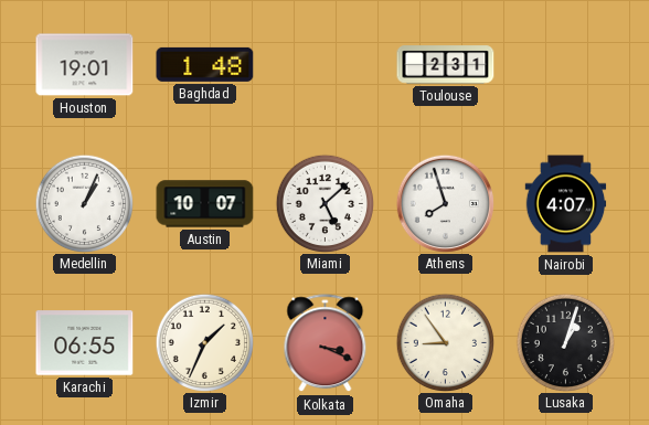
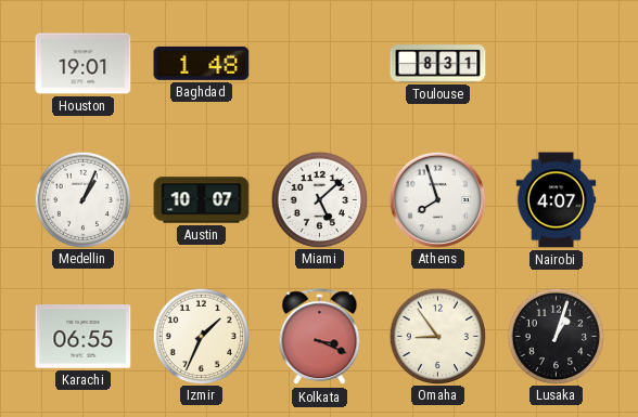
Toulouse: 2:31 -> 8:31
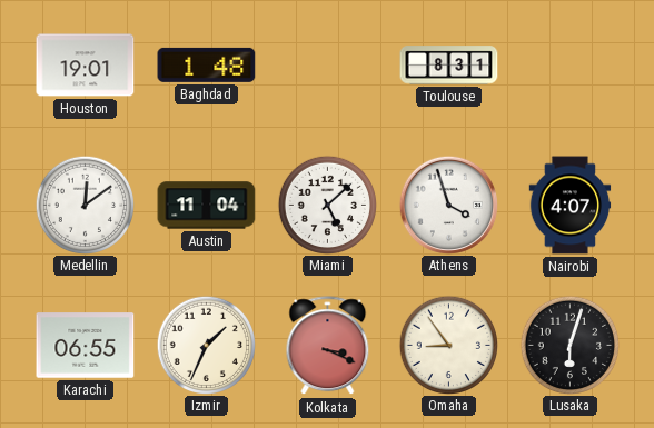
Medellin: 1:04 -> 12:09
Austin: 10:07 -> 11:04
Athens: 7:57 -> 3:57
Lusaka: 1:03 -> 6:03
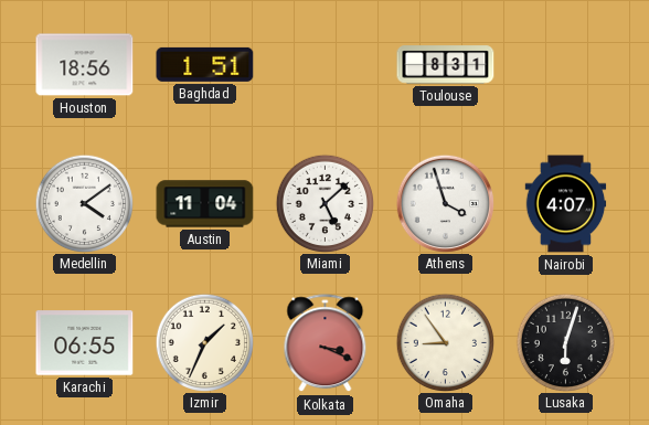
Houston: 19:01 -> 18:56
Baghdad: 1:48 -> 1:51
Medellin: 12:09 -> 4:09
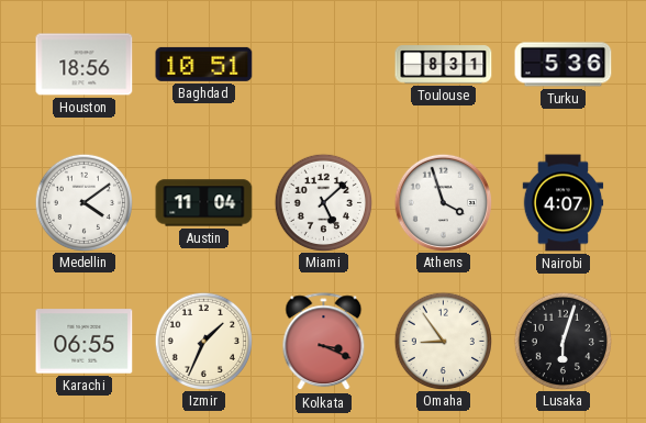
Baghdad: 1:51 -> 10:51
Turku: none -> 5:36
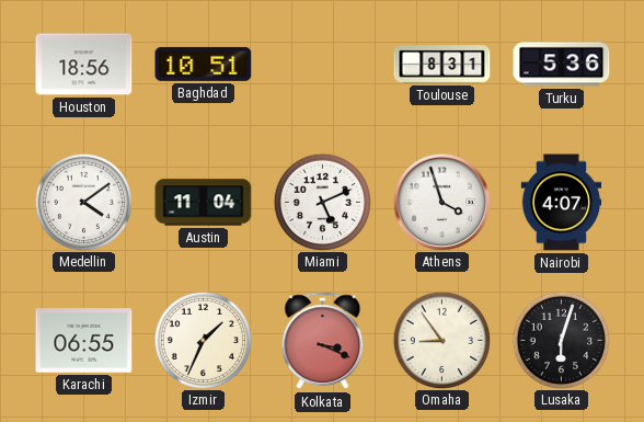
Miami: 5:08 -> 5:11
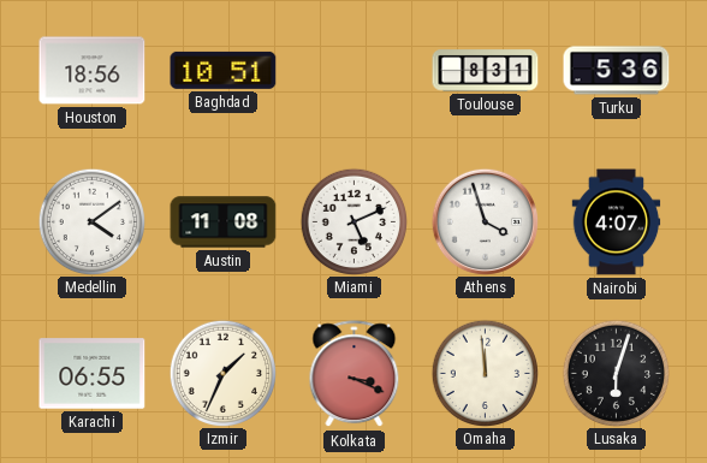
Austin: 11:04 -> 11:08
Omaha: 8:54 -> 11:59
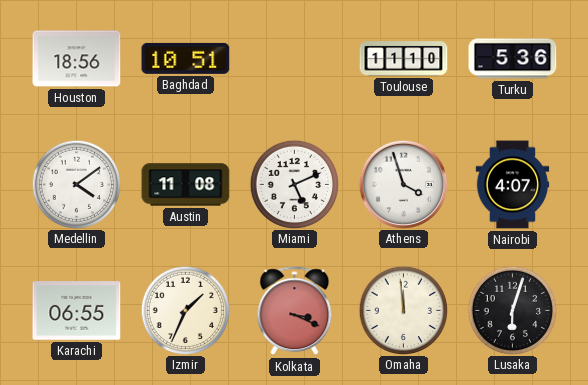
Toulouse: 8:31 -> 11:10
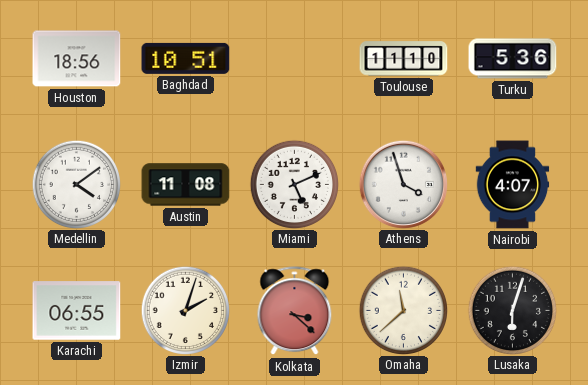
Izmir: 1:34 -> 2:03
Kolkata: 3:19 -> 3:22
Omaha: 11:59 -> 11:38
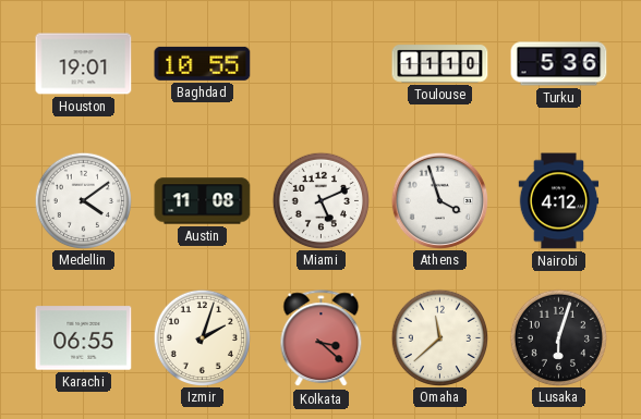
Houston: 18:56 -> 19:01
Baghdad: 10:51 -> 10:55
Nairobi: 4:07 -> 4:12
